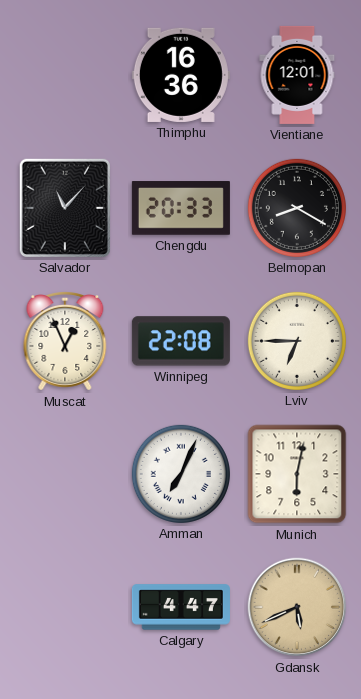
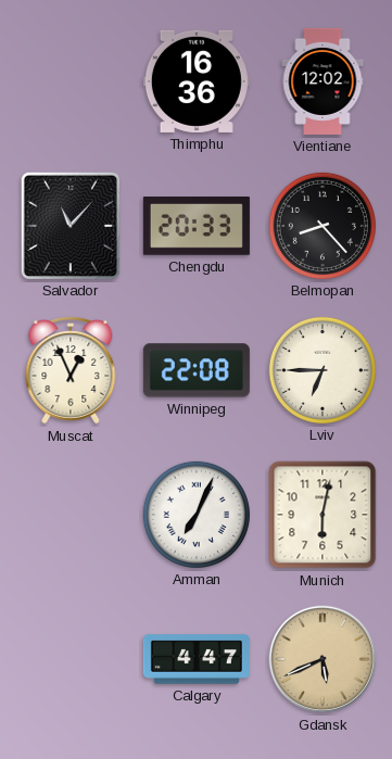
Vientiane: 12:01 -> 12:02
Belmopan: 8:20 -> 8:23
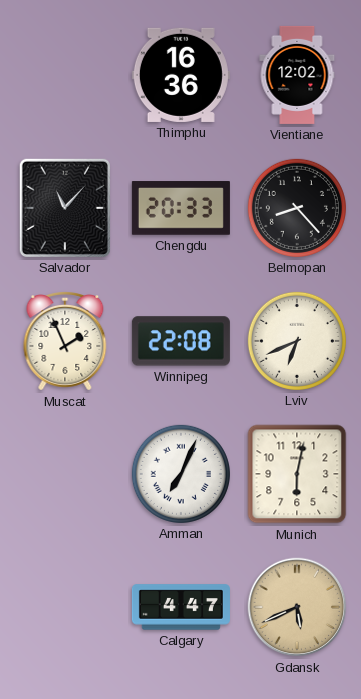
Muscat: 12:56 -> 1:56
Lviv: 6:45 -> 6:41
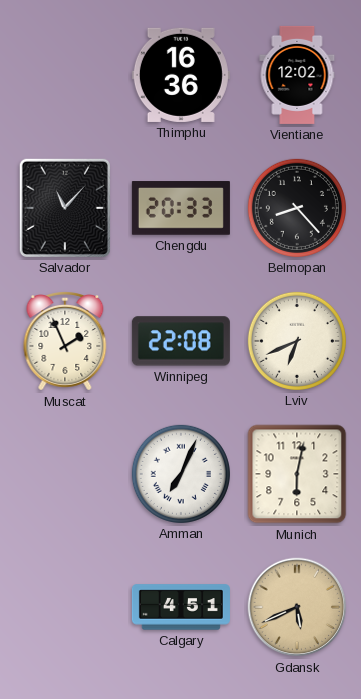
Calgary: 4:47 -> 4:51
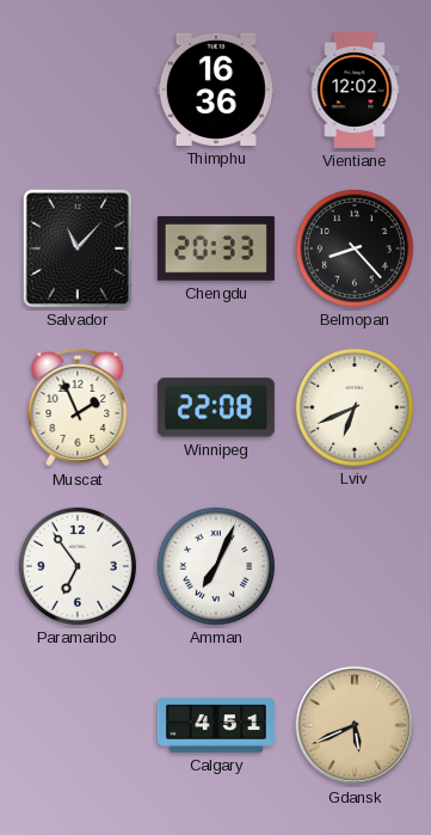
Paramaribo: none -> 6:54
Munich: 6:02 -> none
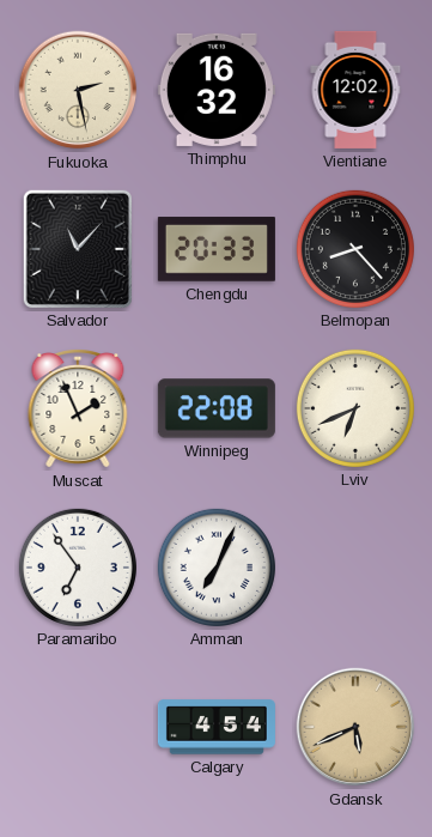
Fukuoka: none -> 2:28
Thimphu: 16:36 -> 16:32
Calgary: 4:51 -> 4:54
